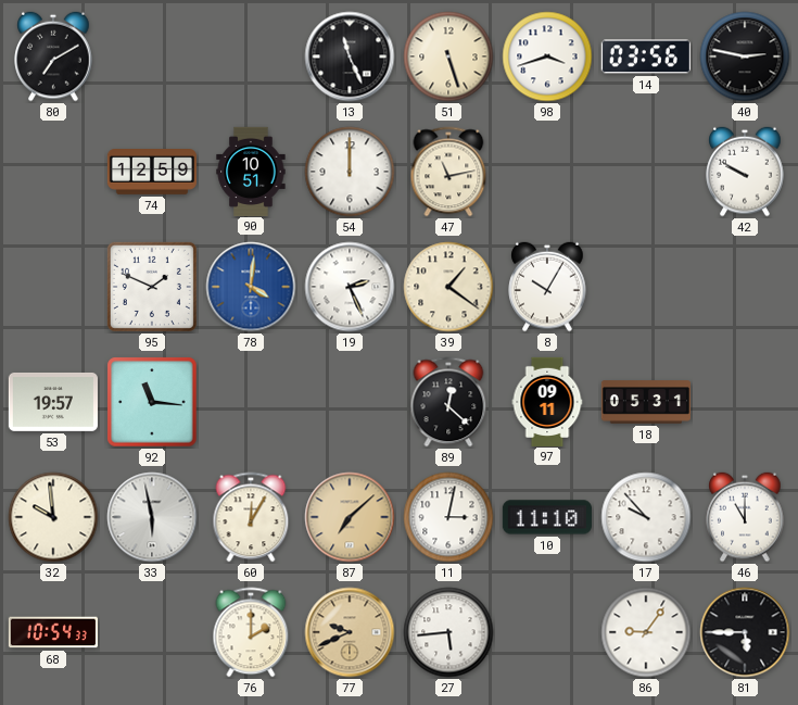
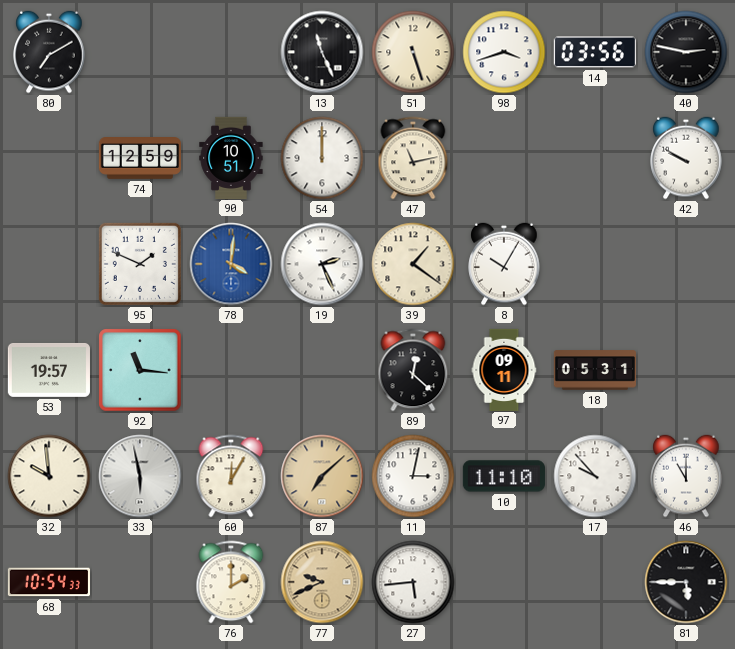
86: 9:06 -> none
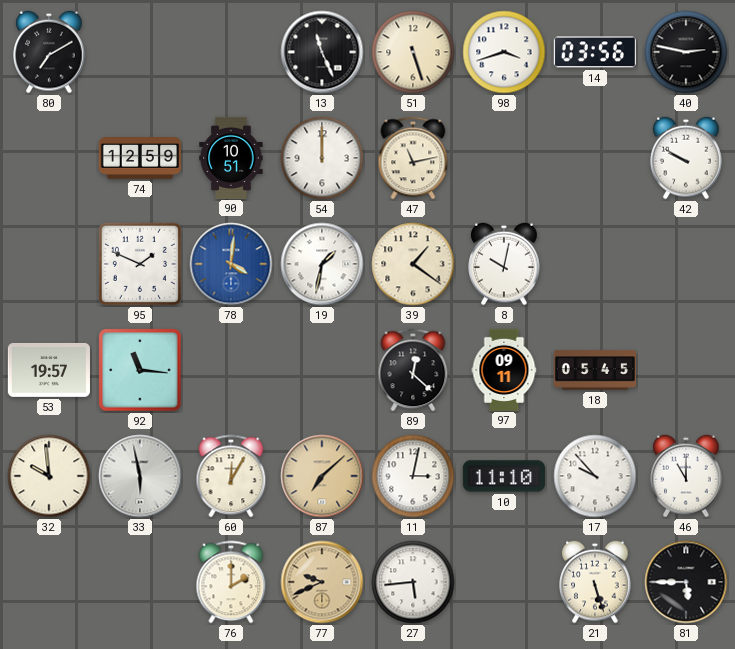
19: 2:26 -> 1:32
8: 10:05 -> 10:02
18: 05:31 -> 05:45
68: 10:54 -> none
21: none -> 5:27
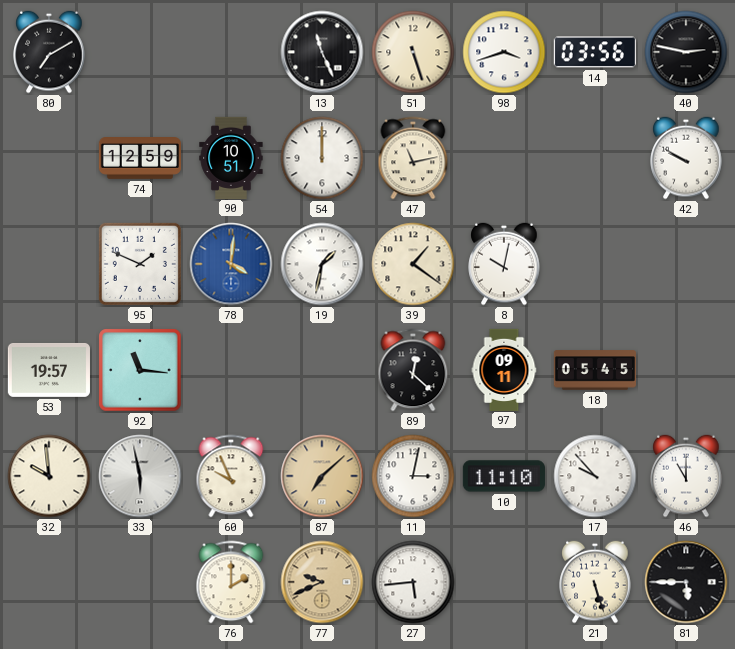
60: 12:05 -> 9:56
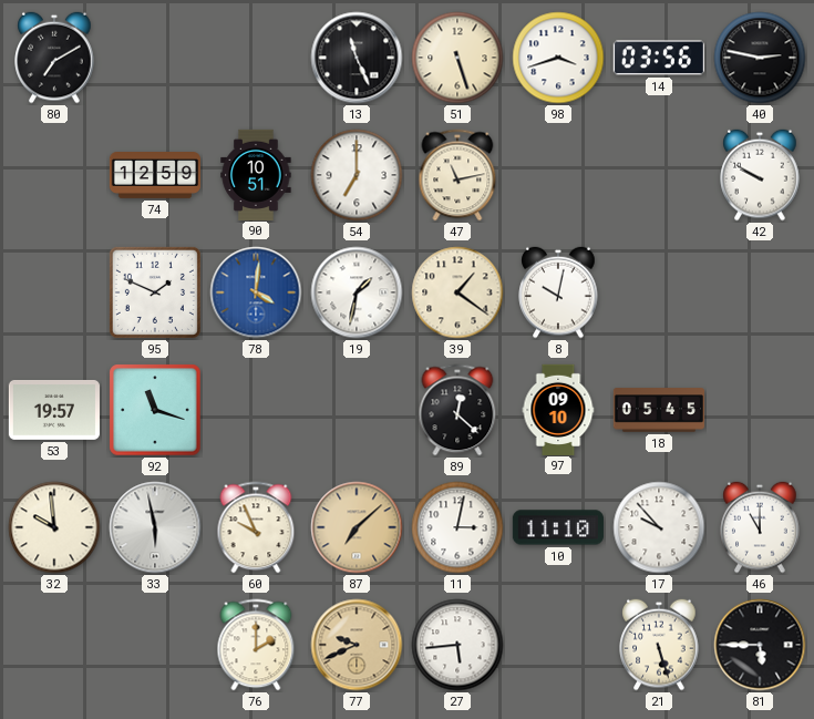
54: 12:00 -> 7:00
92: 11:16 -> 11:18
97: 09:11 -> 09:10
